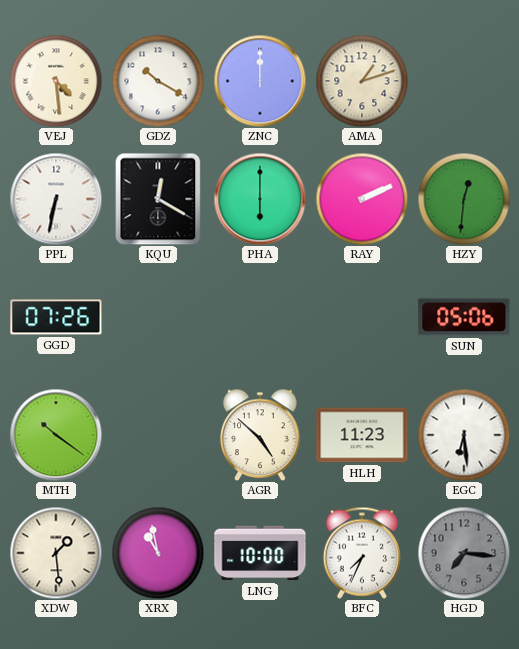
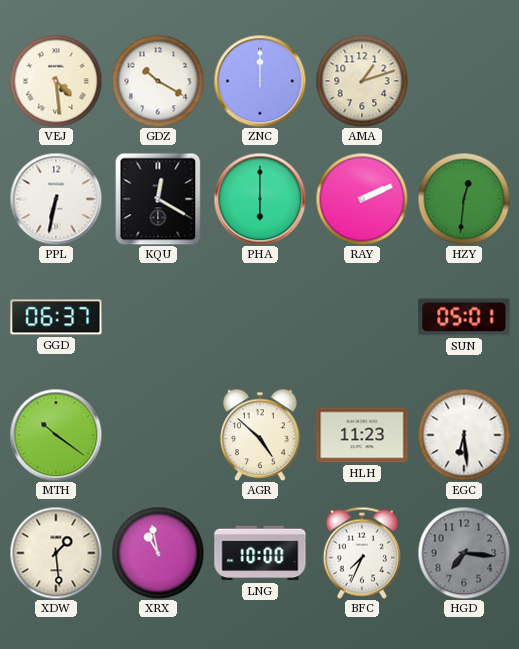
GGD: 07:26 -> 06:37
SUN: 05:06 -> 05:01
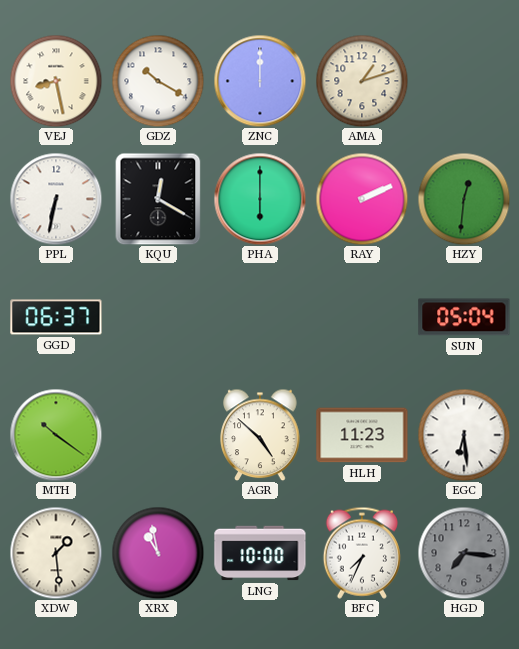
VEJ: 4:29 -> 8:28
SUN: 05:01 -> 05:04
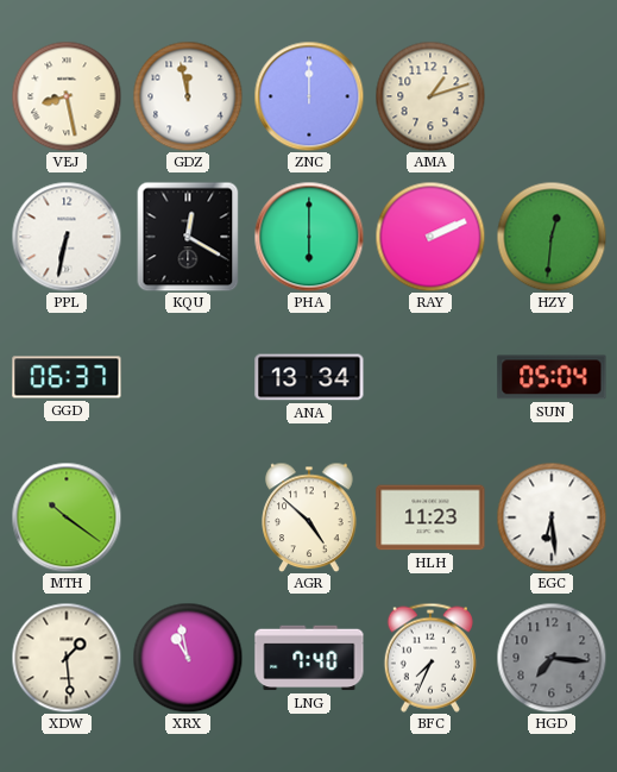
GDZ: 10:20 -> 11:58
ANA: none -> 13:34
LNG: 10:00 -> 7:40
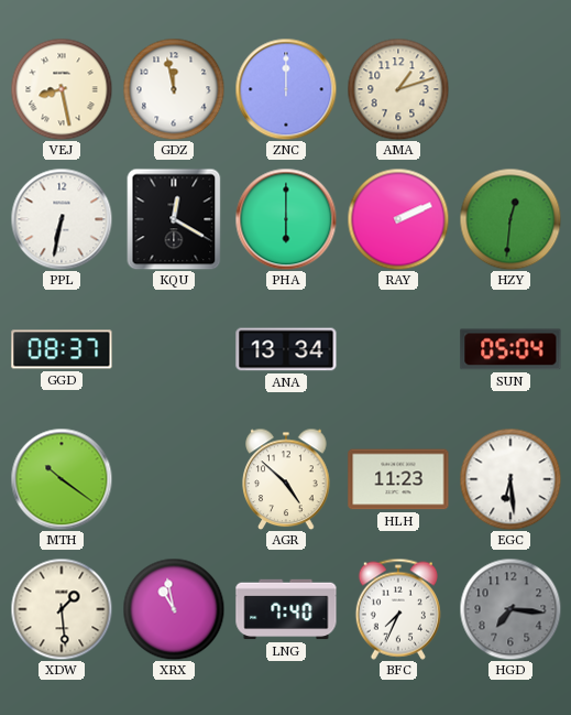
GGD: 06:37 -> 08:37
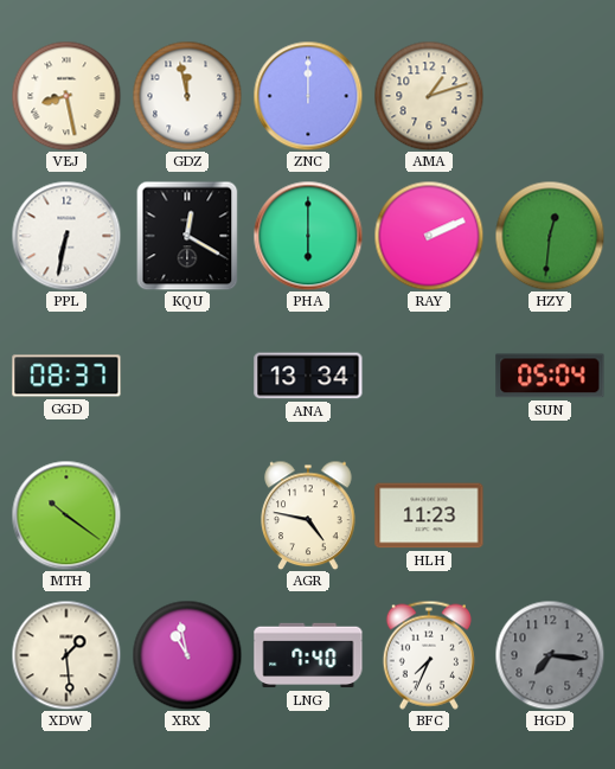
AGR: 4:52 -> 4:47
EGC: 6:29 -> none
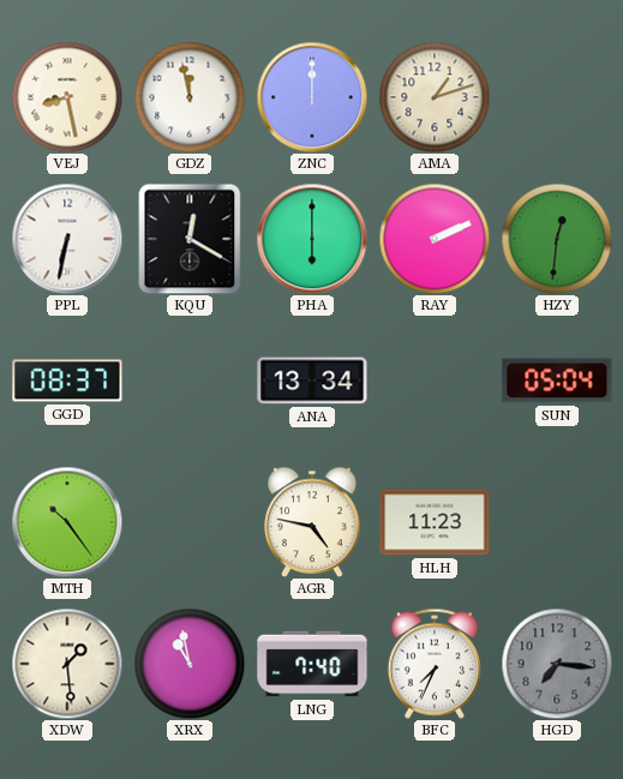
MTH: 10:21 -> 10:24
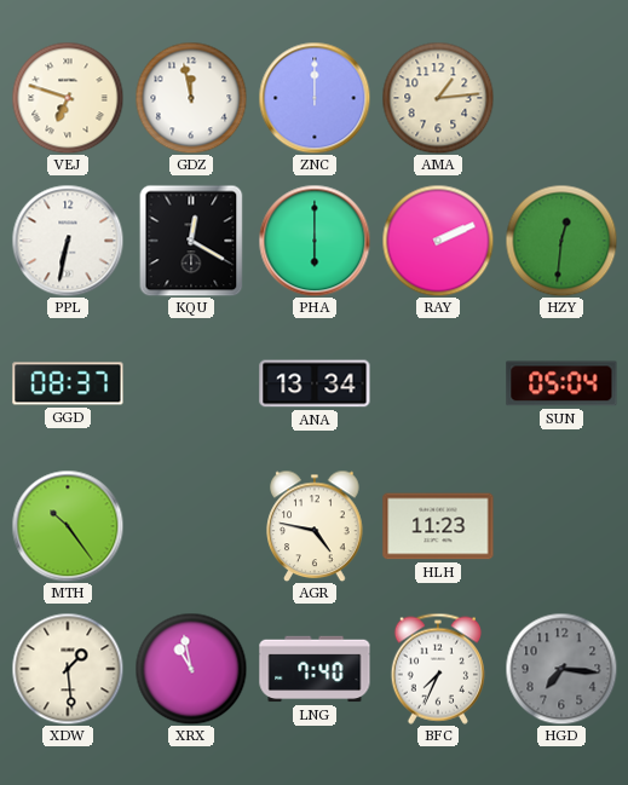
VEJ: 8:28 -> 6:48
AMA: 1:12 -> 1:14
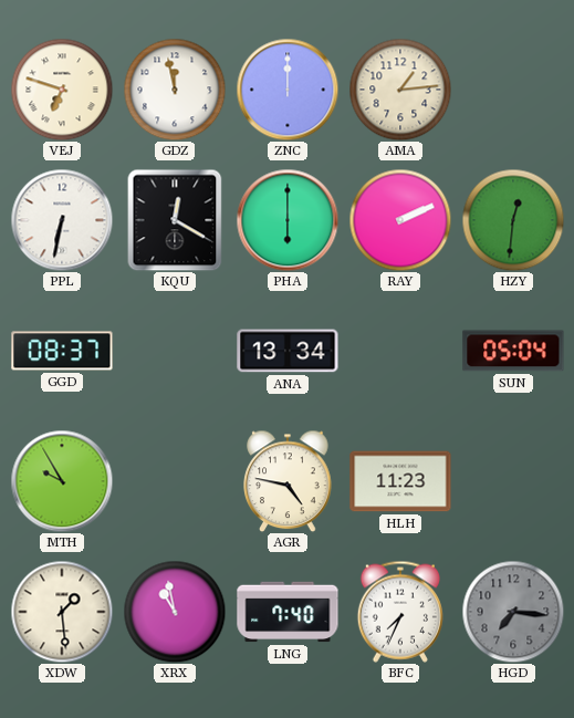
MTH: 10:24 -> 9:55
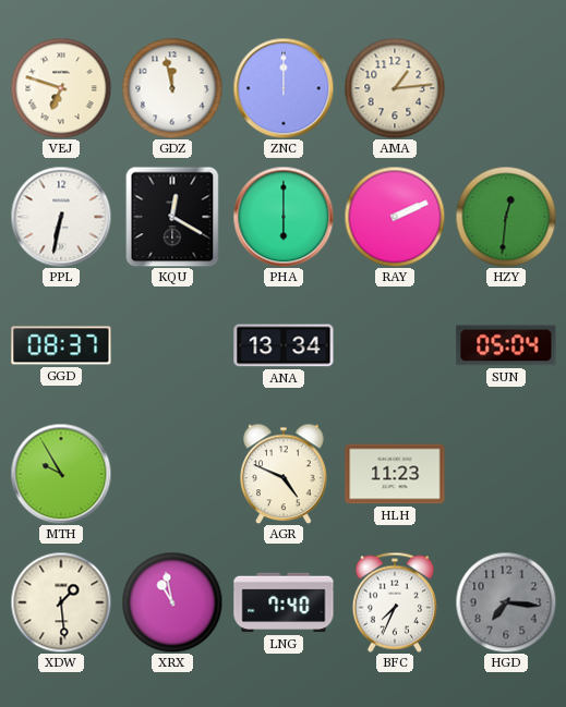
AGR: 4:47 -> 4:49
